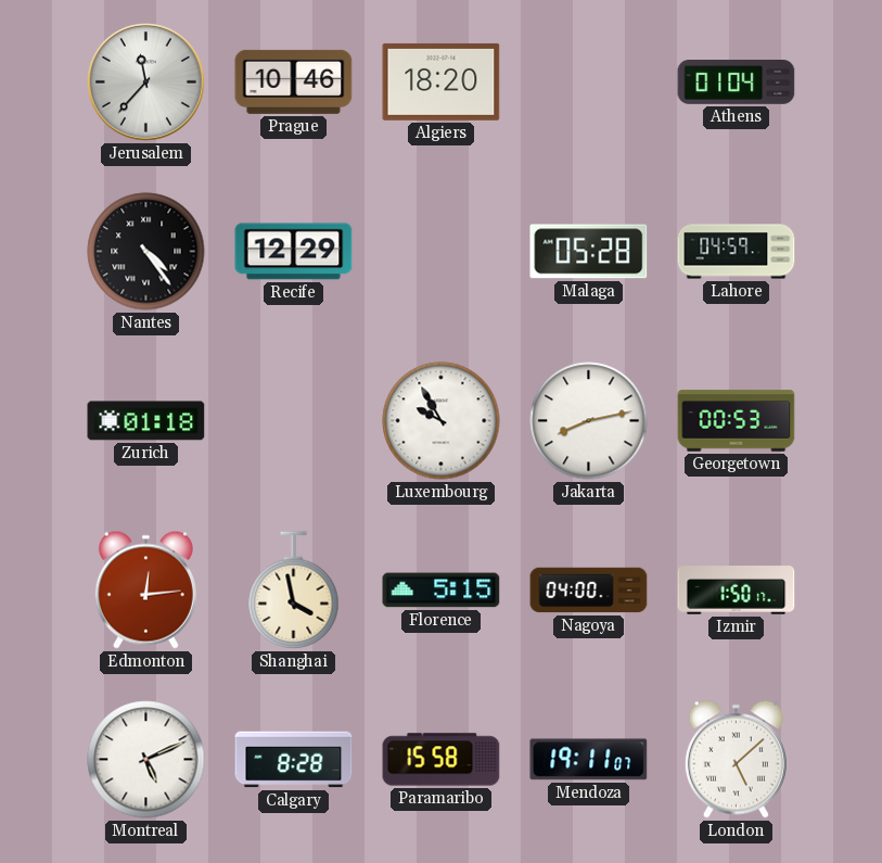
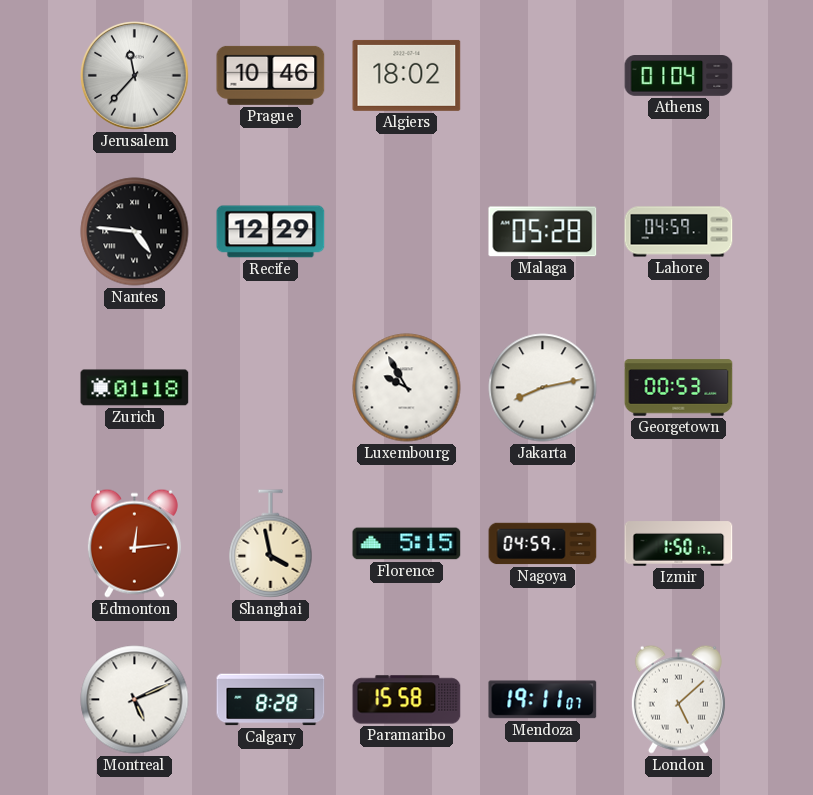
Algiers: 18:20 -> 18:02
Nantes: 4:24 -> 4:46
Nagoya: 04:00 -> 04:59
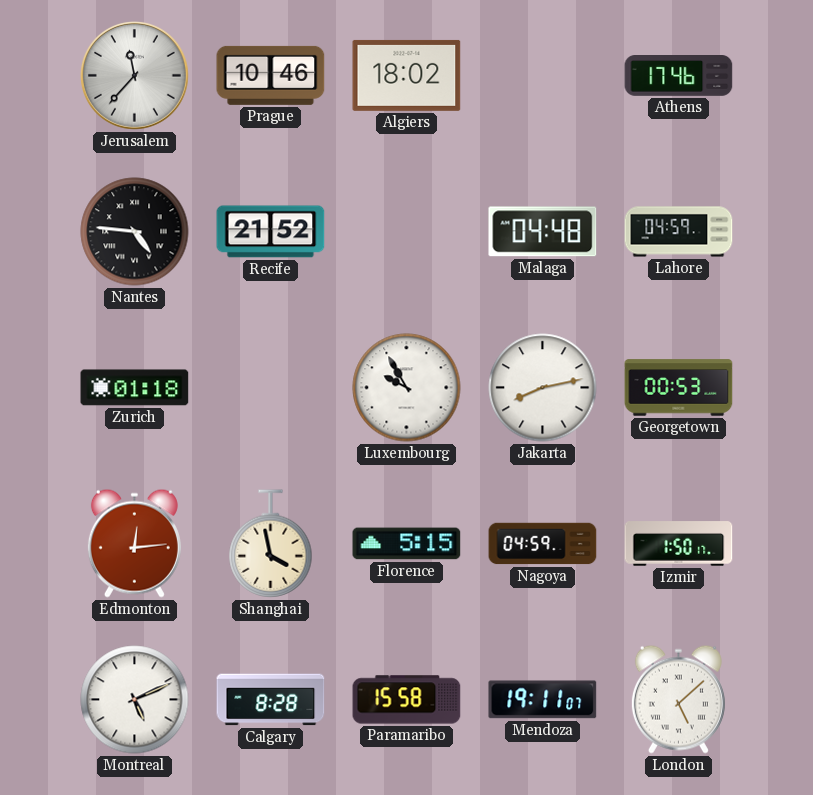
Athens: 01:04 -> 17:46
Recife: 12:29 -> 21:52
Malaga: 05:28 -> 04:48
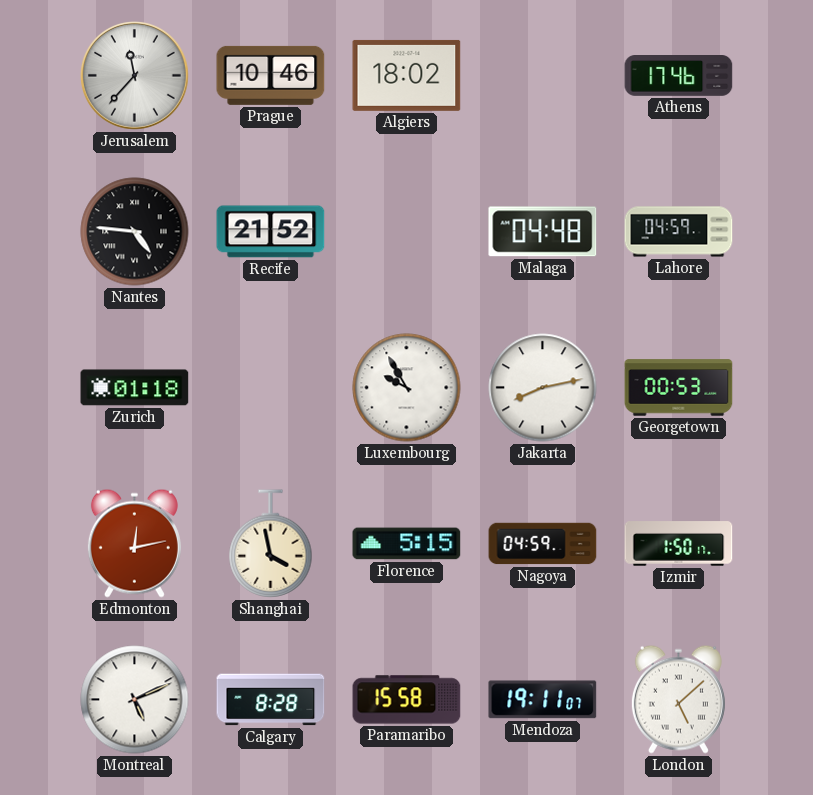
Edmonton: 12:14 -> 12:13
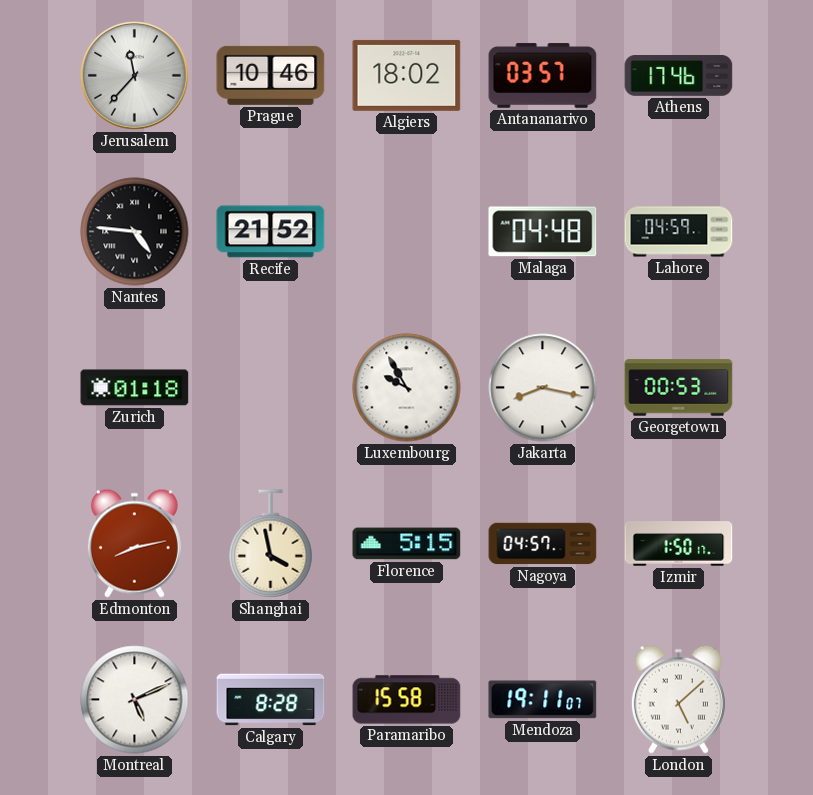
Antananarivo: none -> 03:57
Jakarta: 8:13 -> 8:17
Edmonton: 12:13 -> 8:13
Nagoya: 04:59 -> 04:57
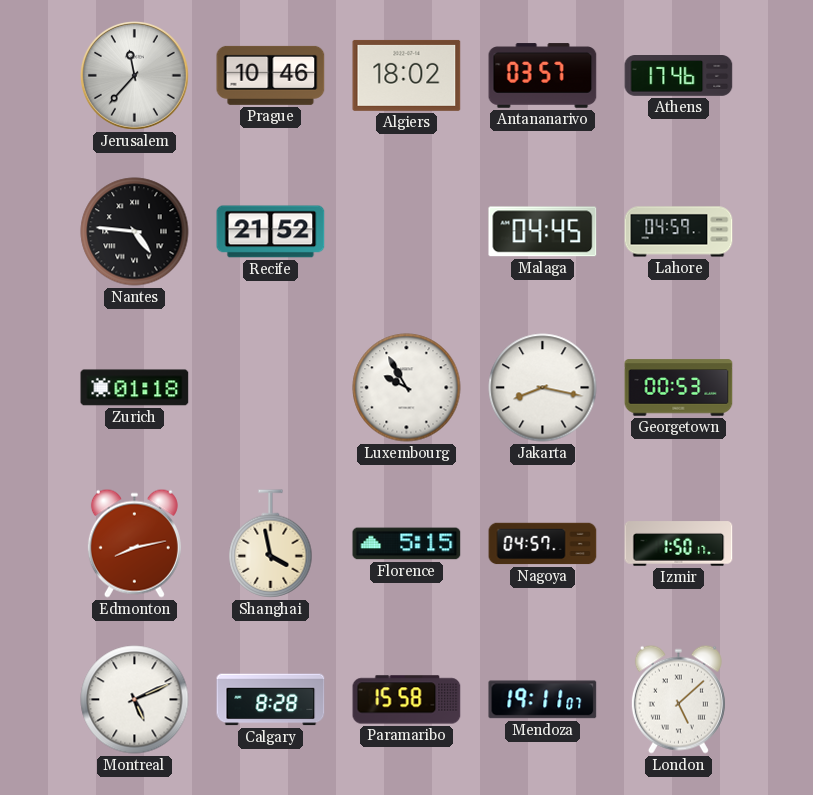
Malaga: 04:48 -> 04:45
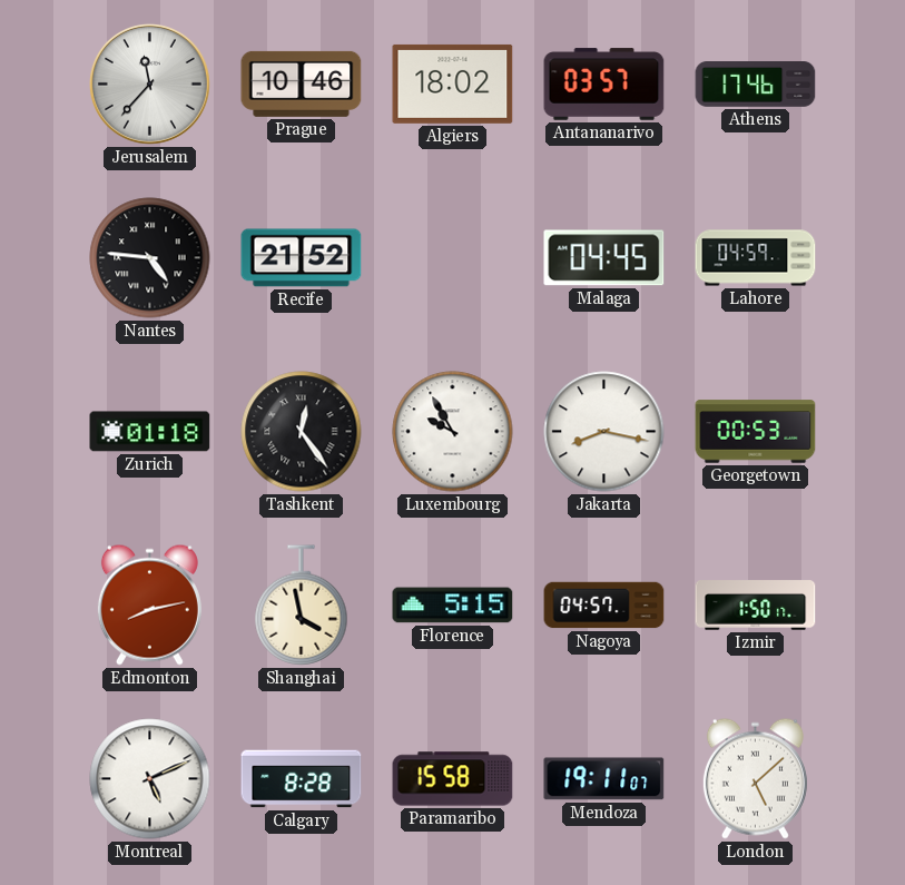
Tashkent: none -> 12:24
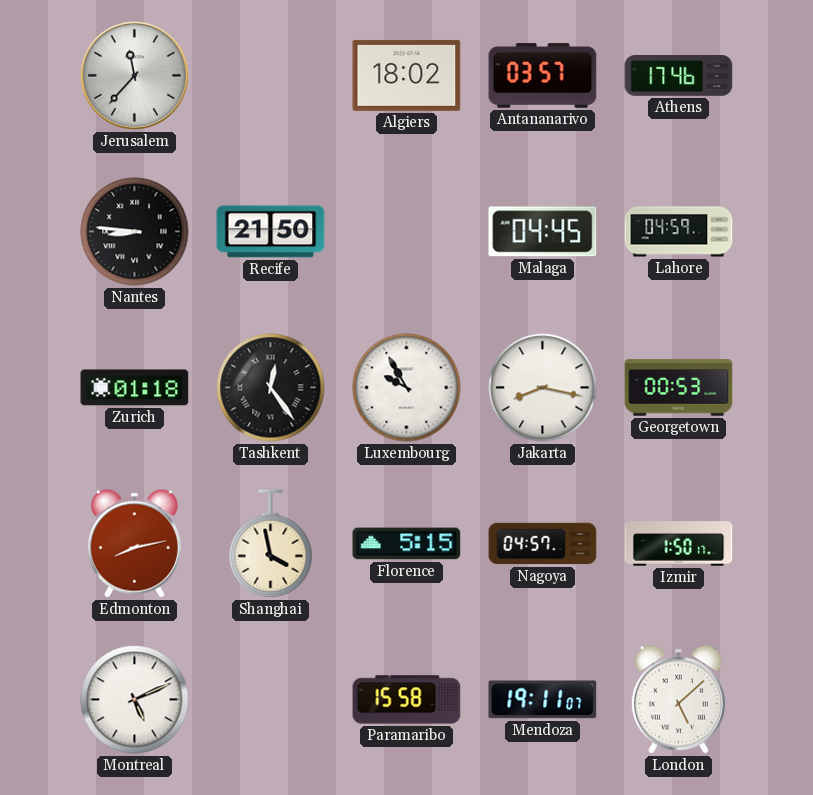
Prague: 10:46 -> none
Nantes: 4:46 -> 8:46
Recife: 21:52 -> 21:50
Calgary: 8:28 -> none
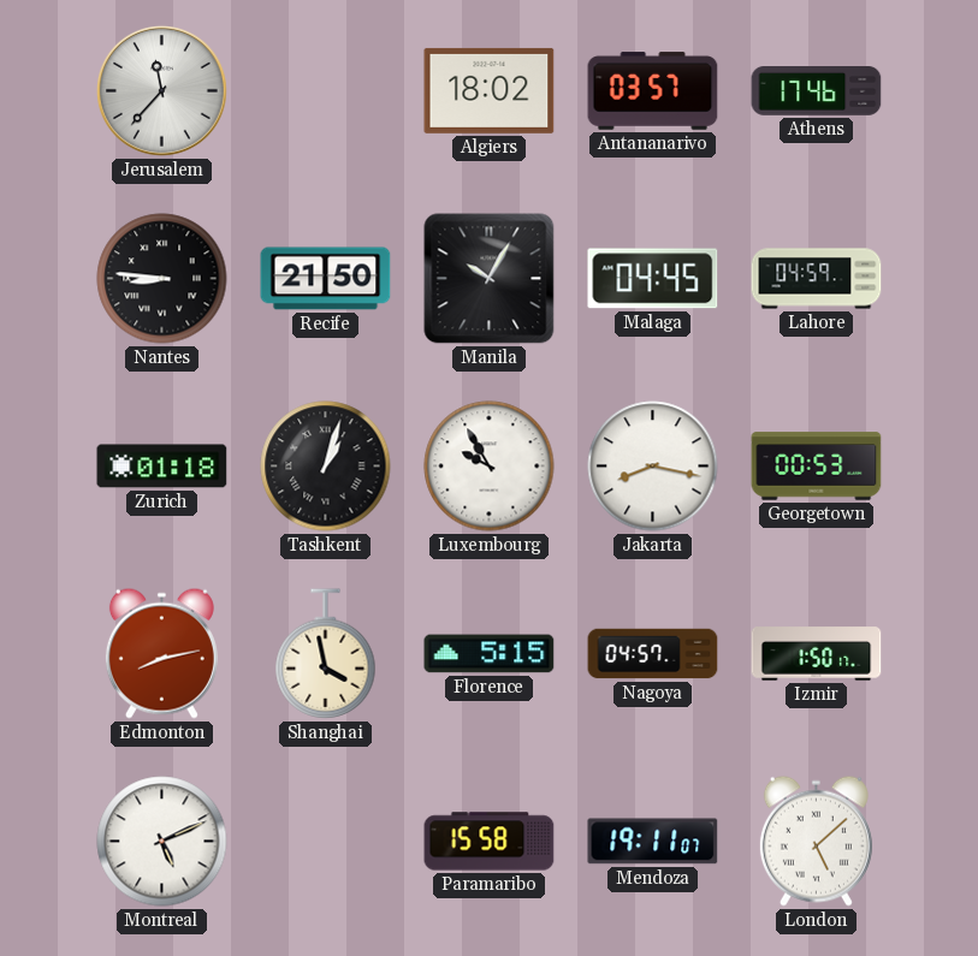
Manila: none -> 10:05
Tashkent: 12:24 -> 1:03
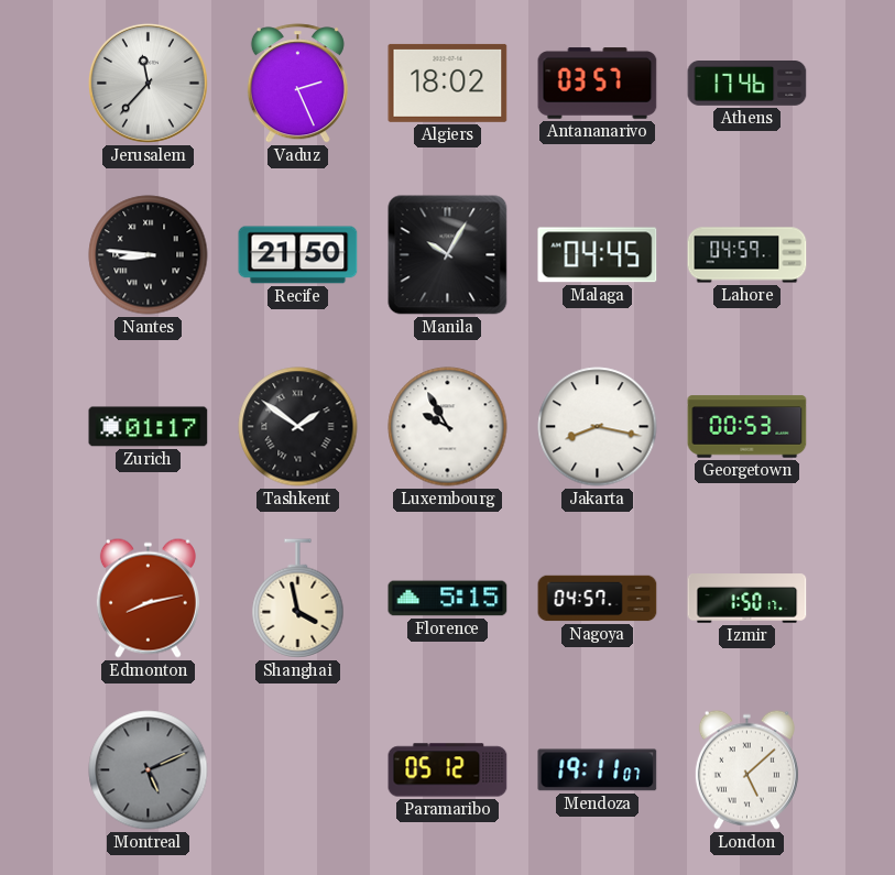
Vaduz: none -> 2:26
Zurich: 01:18 -> 01:17
Tashkent: 1:03 -> 1:51
Montreal dial: white -> grey
Paramaribo: 15:58 -> 05:12
